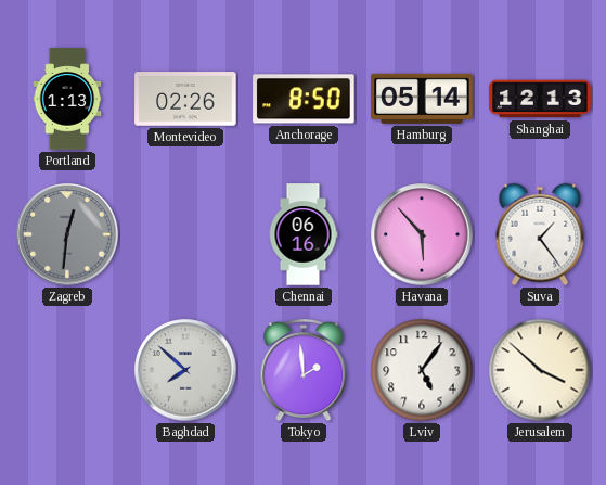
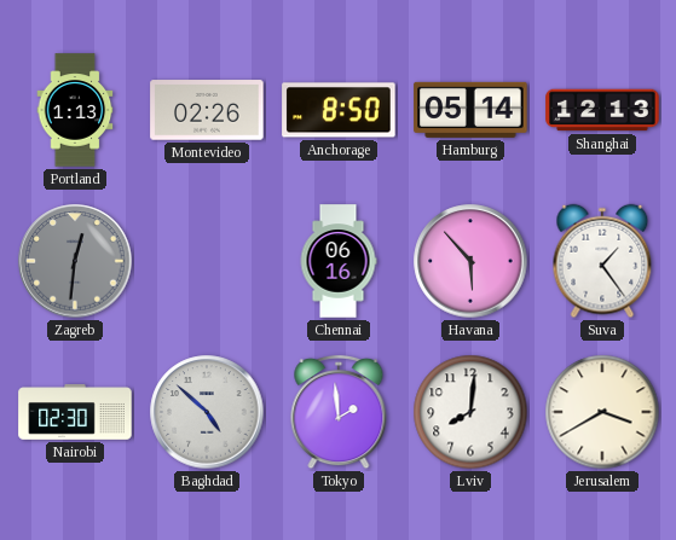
Nairobi: none -> 02:30
Baghdad: 7:52 -> 4:52
Lviv: 5:06 -> 8:01
Jerusalem: 3:52 -> 3:40
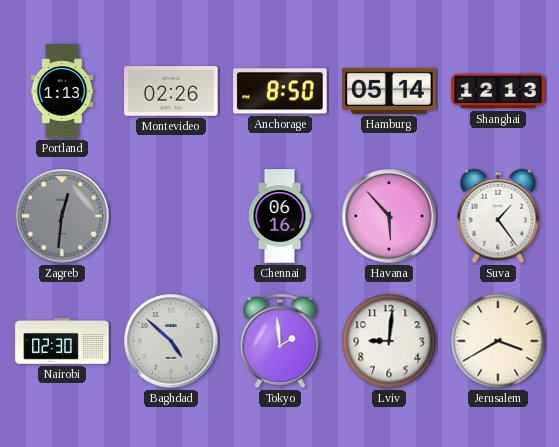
Lviv: 8:01 -> 9:01
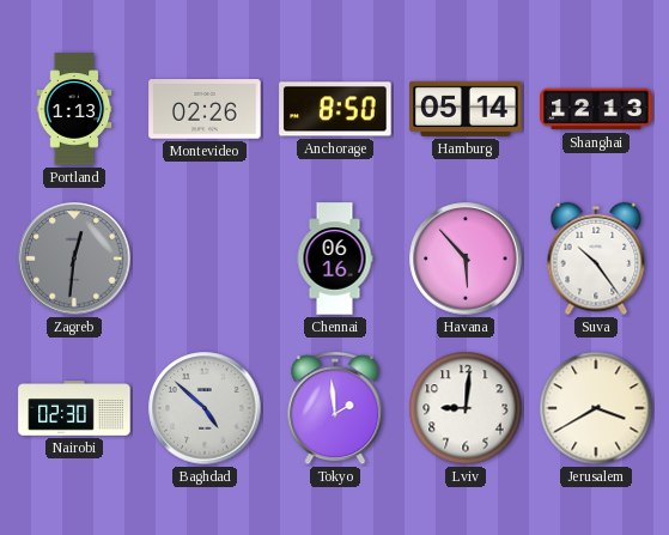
Suva: 1:24 -> 10:24
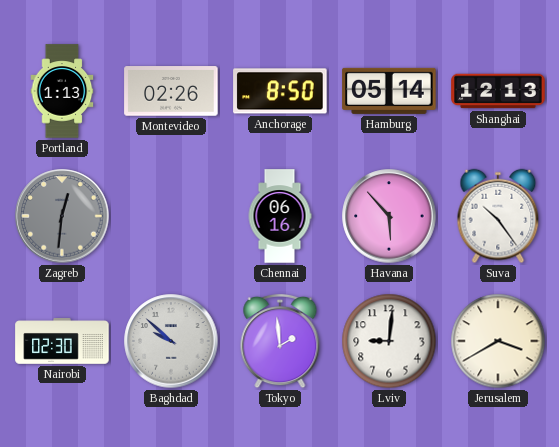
Baghdad: 4:52 -> 9:52
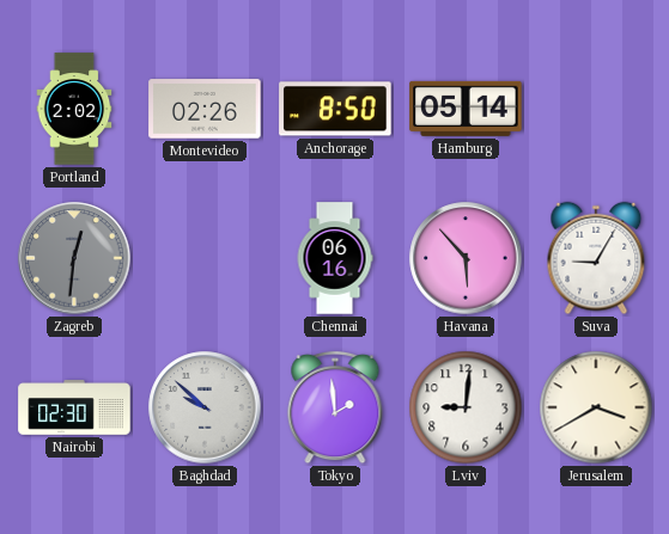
Portland: 1:13 -> 2:02
Shanghai: 12:13 -> none
Suva: 10:24 -> 9:05
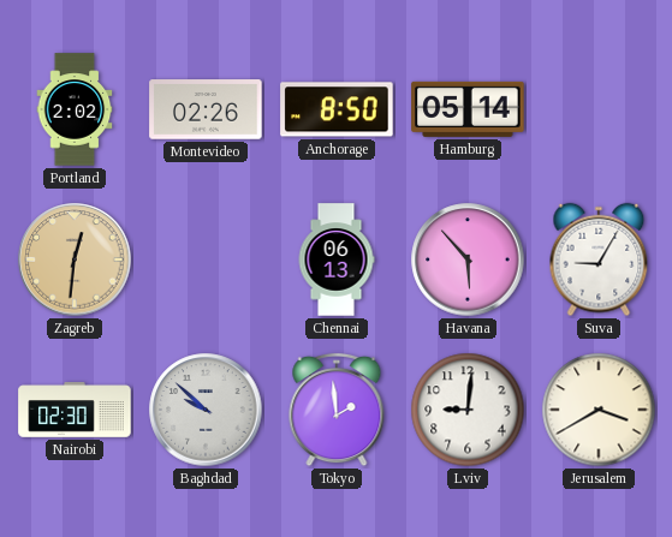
Zagreb dial: grey -> champagne
Chennai: 06:16 -> 06:13
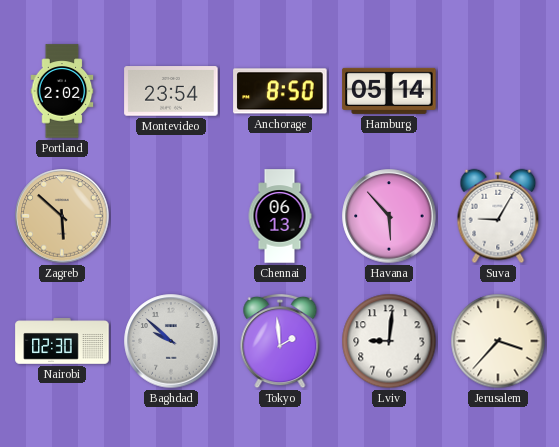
Montevideo: 02:26 -> 23:54
Zagreb: 12:31 -> 5:52
Jerusalem: 3:40 -> 3:37
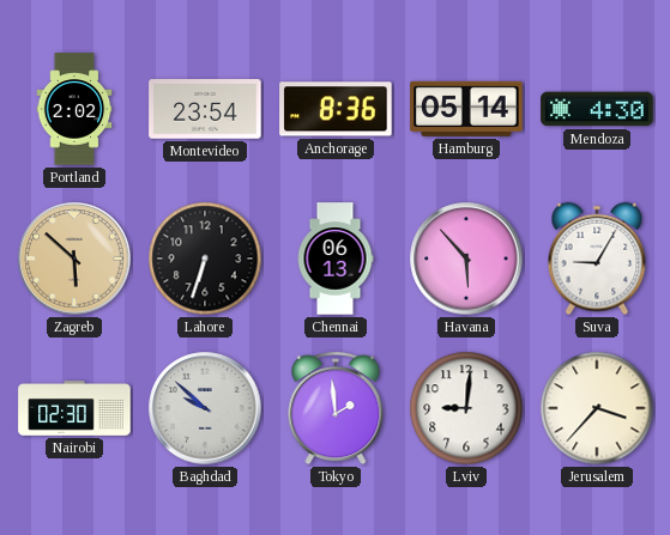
Anchorage: 8:50 -> 8:36
Mendoza: none -> 4:30
Lahore: none -> 6:33
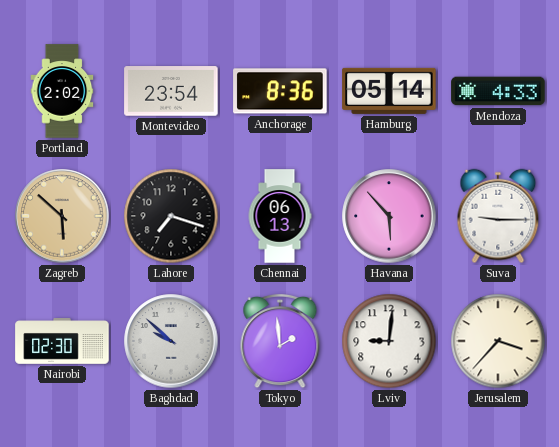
Mendoza: 4:30 -> 4:33
Lahore: 6:33 -> 7:18
Suva: 9:05 -> 9:15
